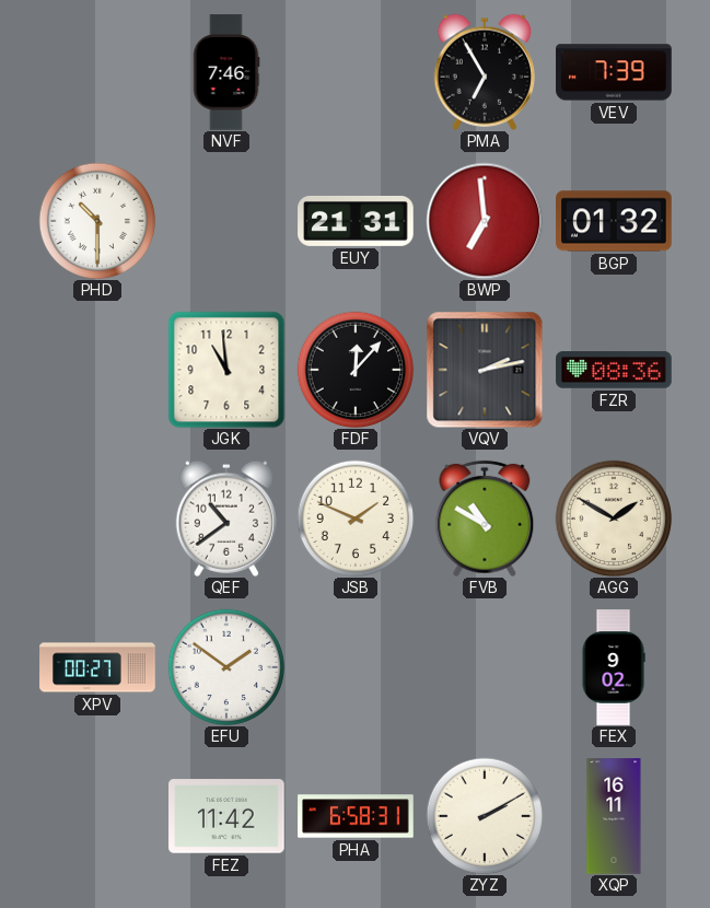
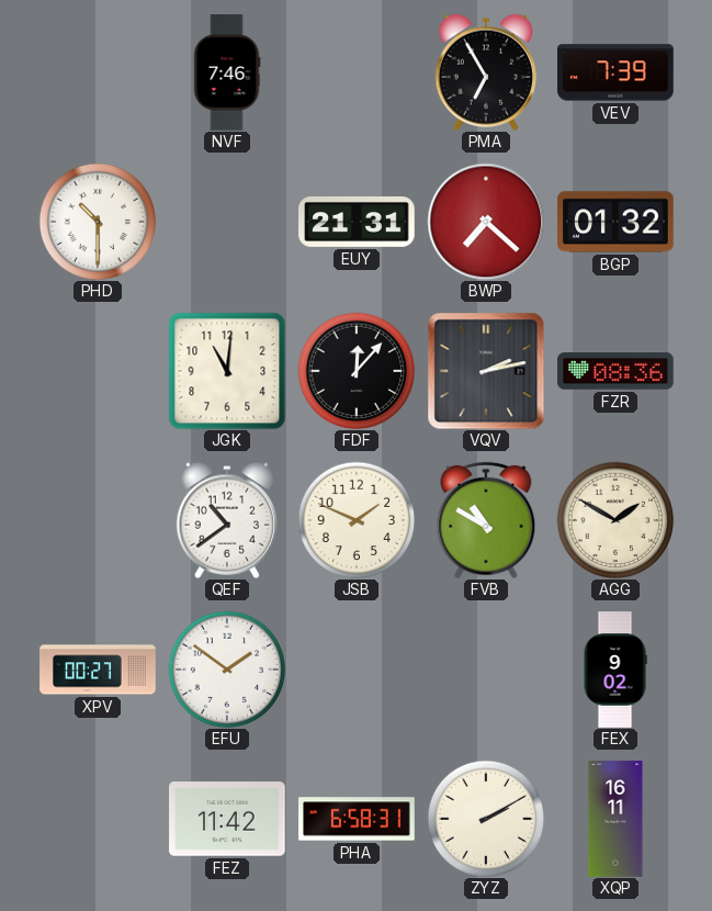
BWP: 6:59 -> 7:22
JGK: 10:59 -> 11:01
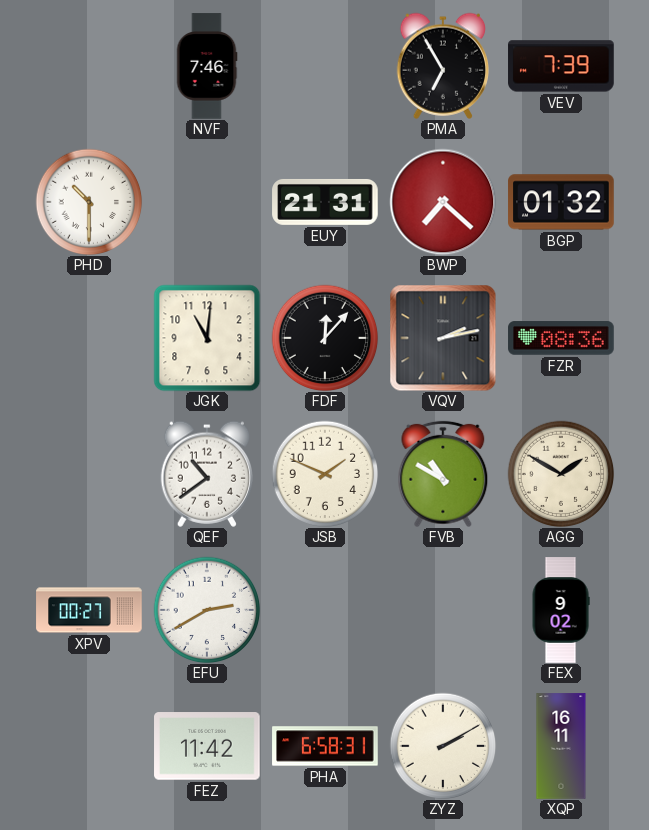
EFU: 1:51 -> 2:40
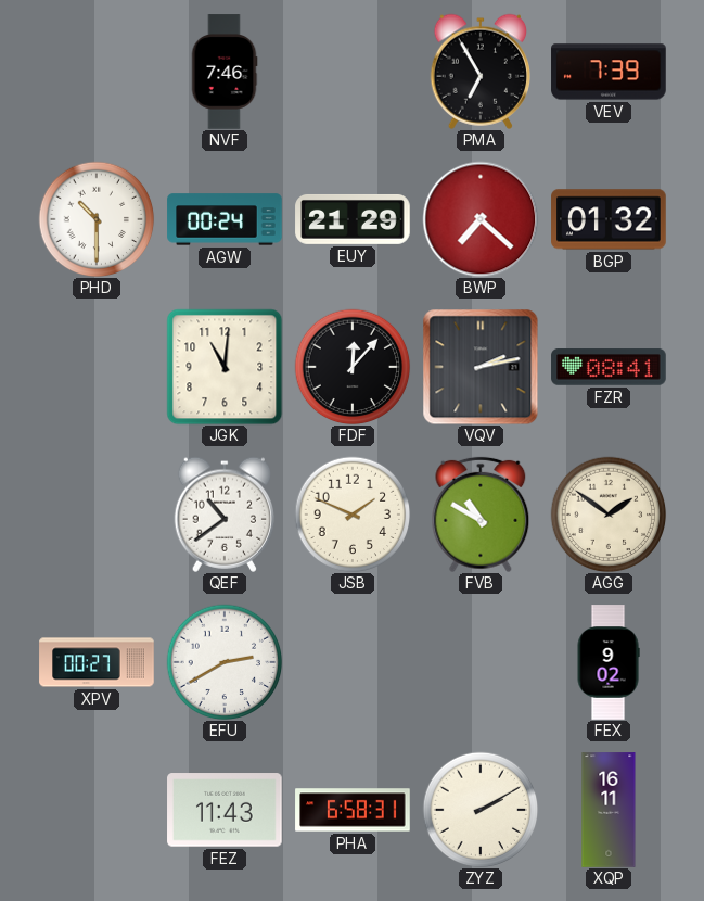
AGW: none -> 00:24
EUY: 21:31 -> 21:29
FZR: 08:36 -> 08:41
AGG: 1:50 -> 1:51
FEZ: 11:42 -> 11:43
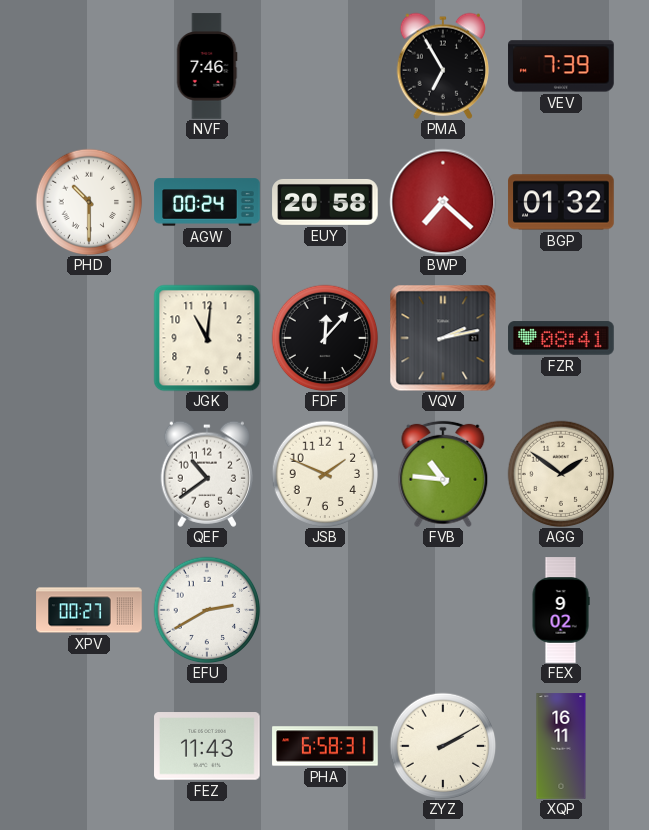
EUY: 21:29 -> 20:58
FVB: 10:50 -> 10:46
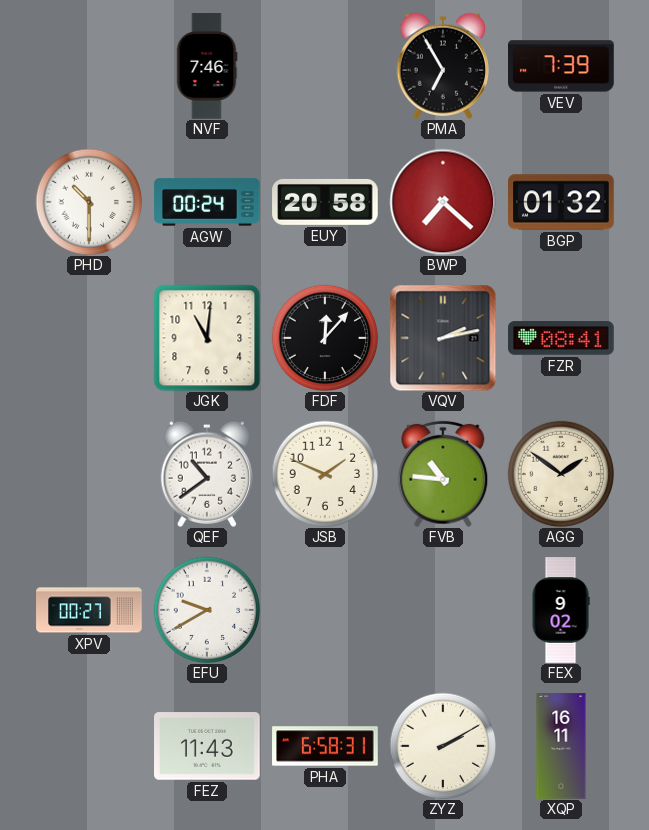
EFU: 2:40 -> 9:40
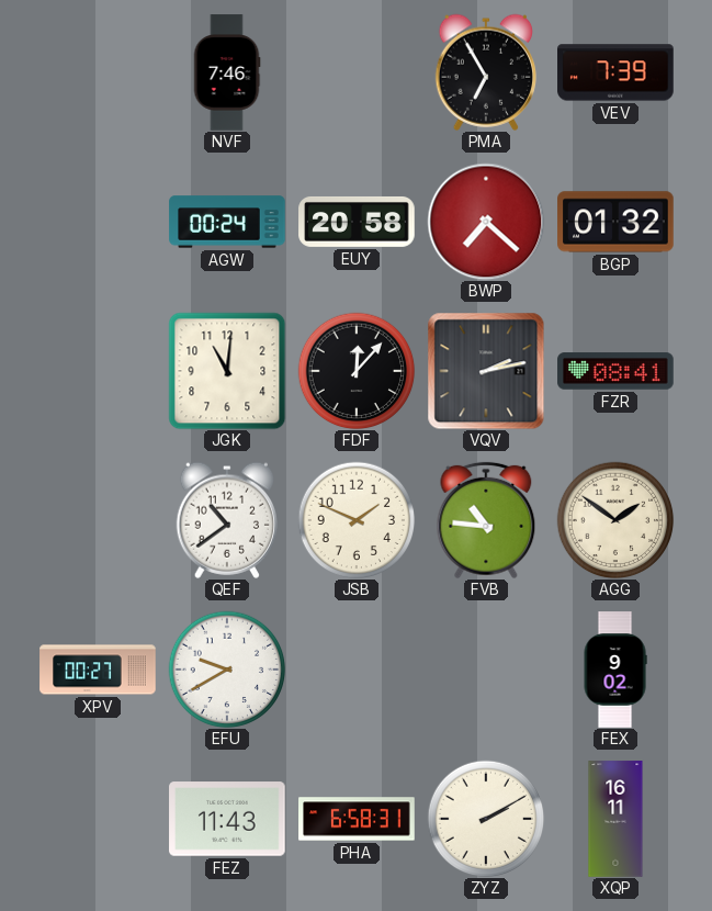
PHD: 10:30 -> none
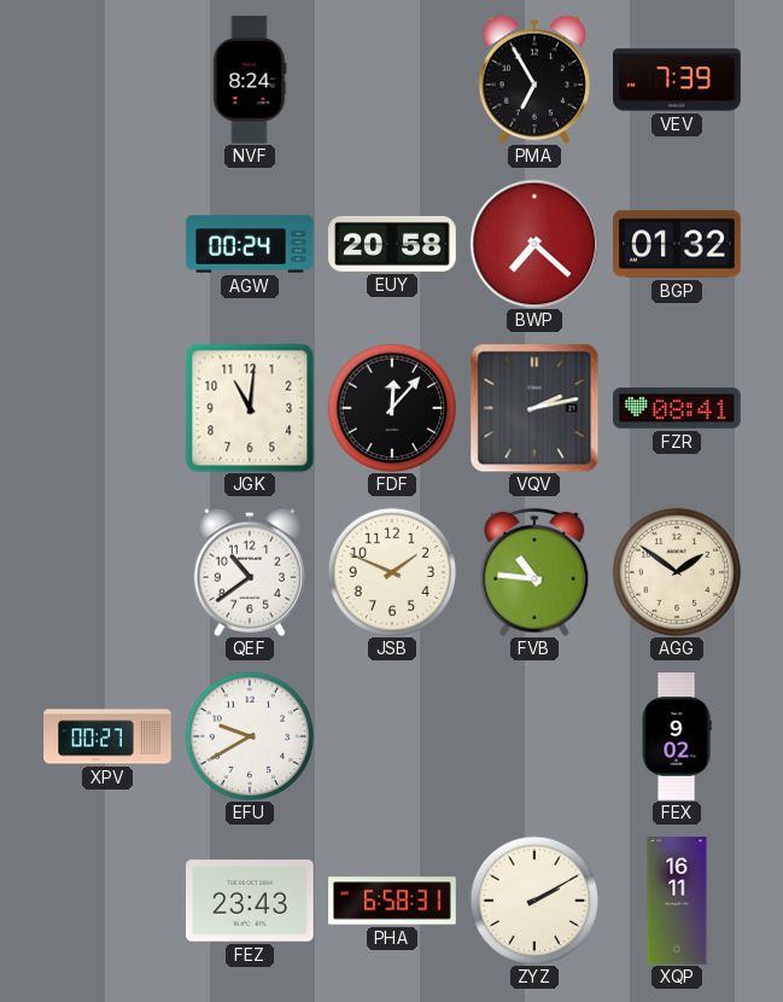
NVF: 7:46 -> 8:24
FEZ: 11:43 -> 23:43
